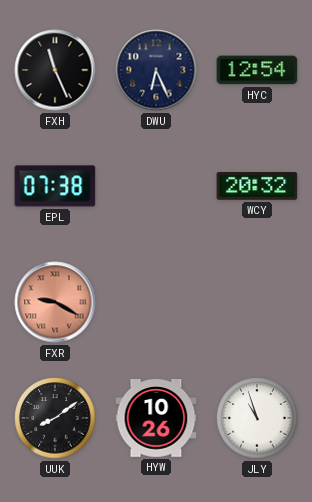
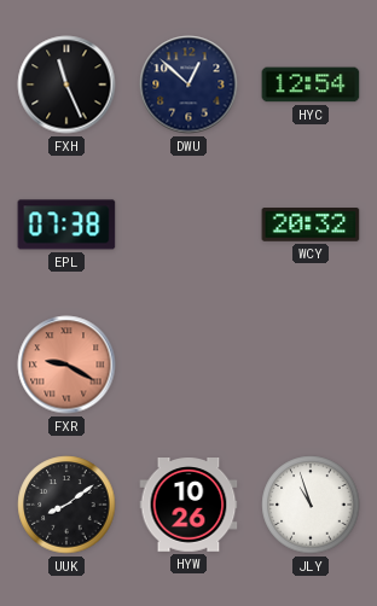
DWU: 6:26 -> 12:52
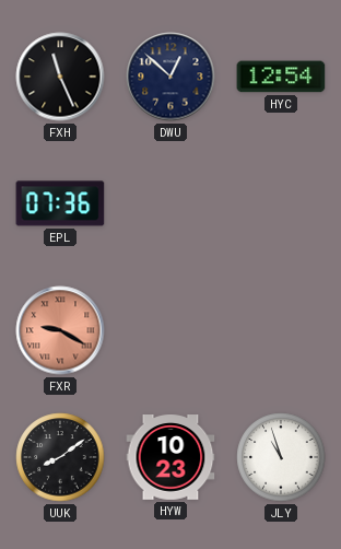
EPL: 07:38 -> 07:36
WCY: 20:32 -> none
HYW: 10:26 -> 10:23
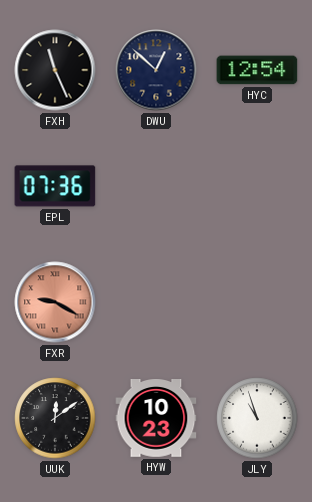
UUK: 8:09 -> 12:09
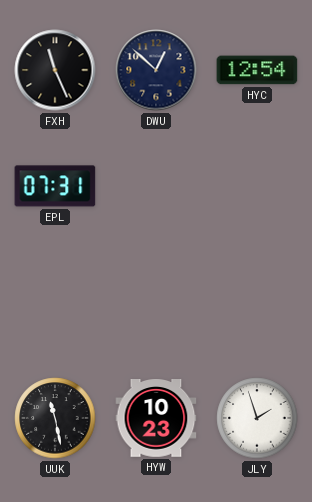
EPL: 07:36 -> 07:31
FXR: 9:20 -> none
UUK: 12:09 -> 11:28
JLY: 10:57 -> 1:57
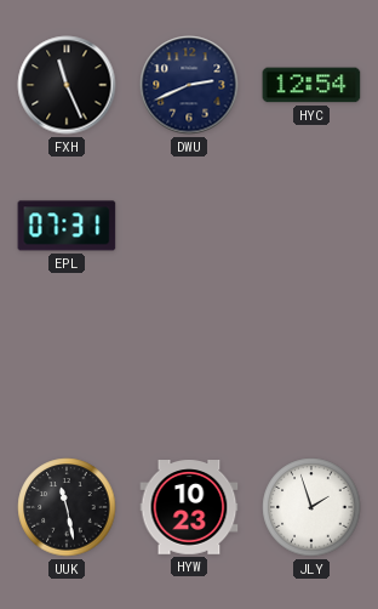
DWU: 12:52 -> 2:41
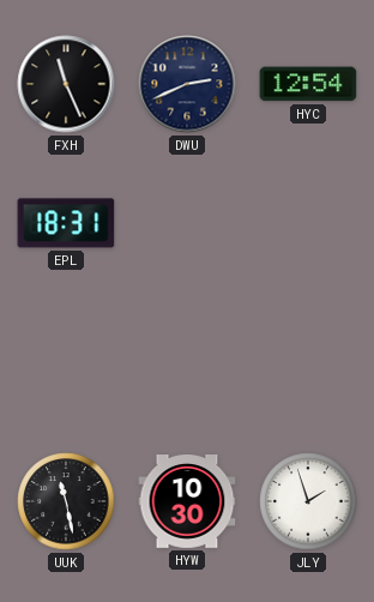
EPL: 07:31 -> 18:31
HYW: 10:23 -> 10:30
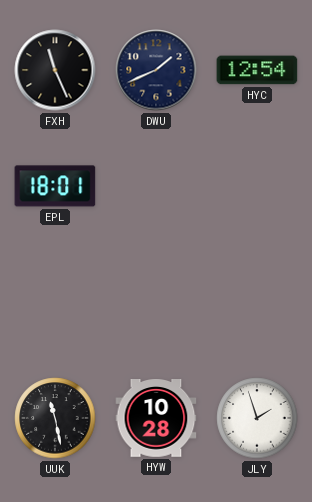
DWU: 2:41 -> 1:41
EPL: 18:31 -> 18:01
HYW: 10:30 -> 10:28
